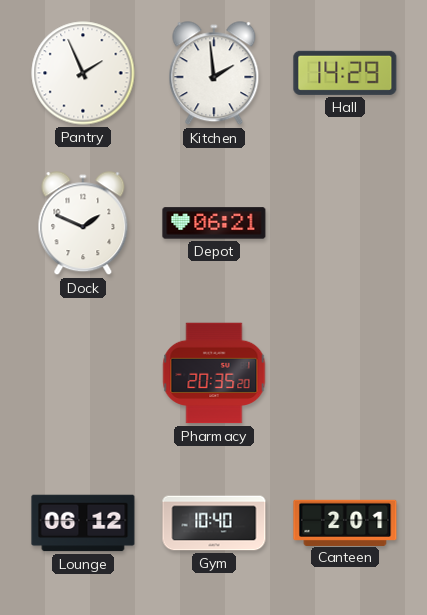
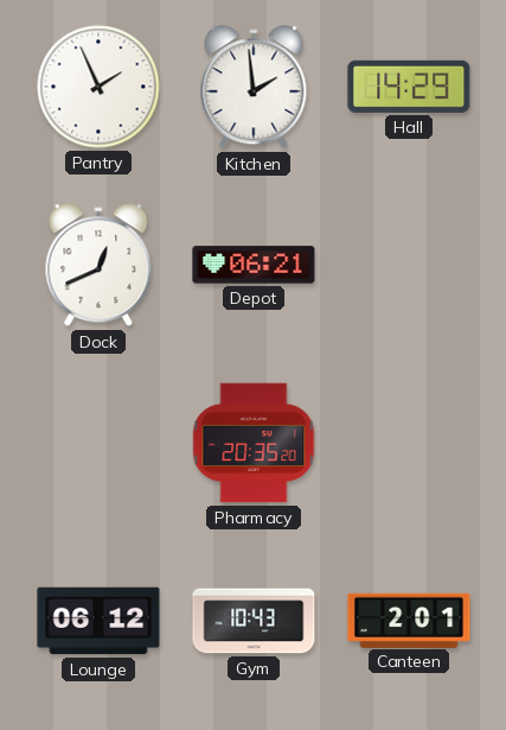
Dock: 1:49 -> 12:41
Gym: 10:40 -> 10:43
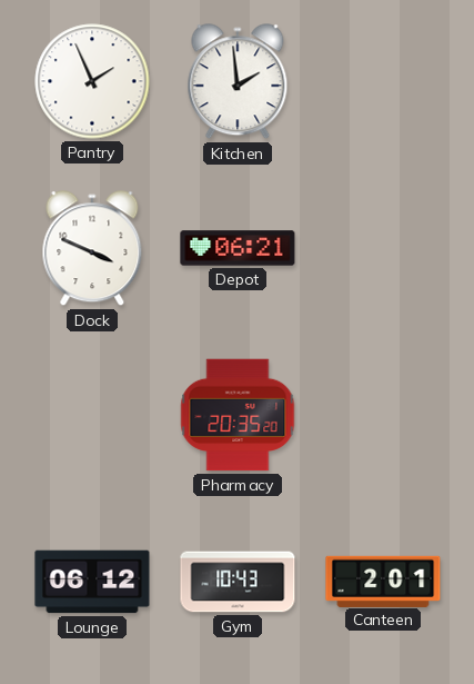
Hall: 14:29 -> none
Dock: 12:41 -> 3:49
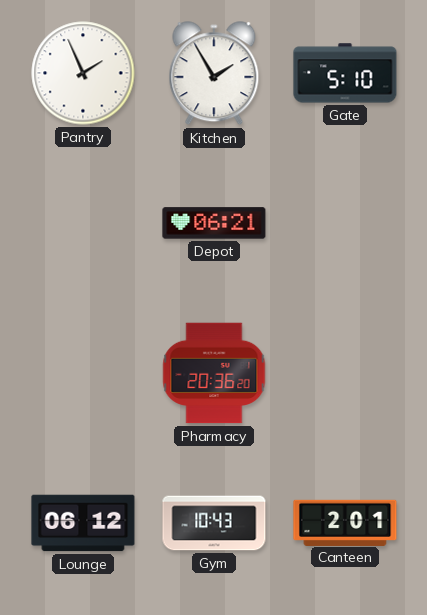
Kitchen: 1:59 -> 1:55
Gate: none -> 5:10
Dock: 3:49 -> none
Pharmacy: 20:35 -> 20:36
